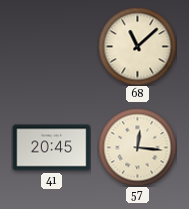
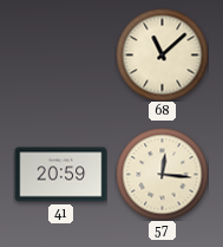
41: 20:45 -> 20:59
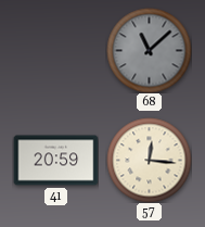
68 dial: cream -> grey
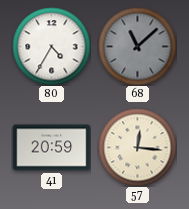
80: none -> 4:35
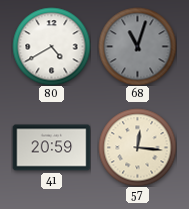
80: 4:35 -> 4:40
68: 11:08 -> 11:03
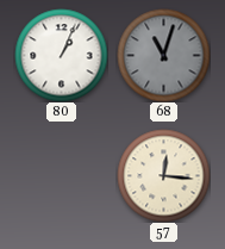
80: 4:40 -> 1:04
41: 20:59 -> none
